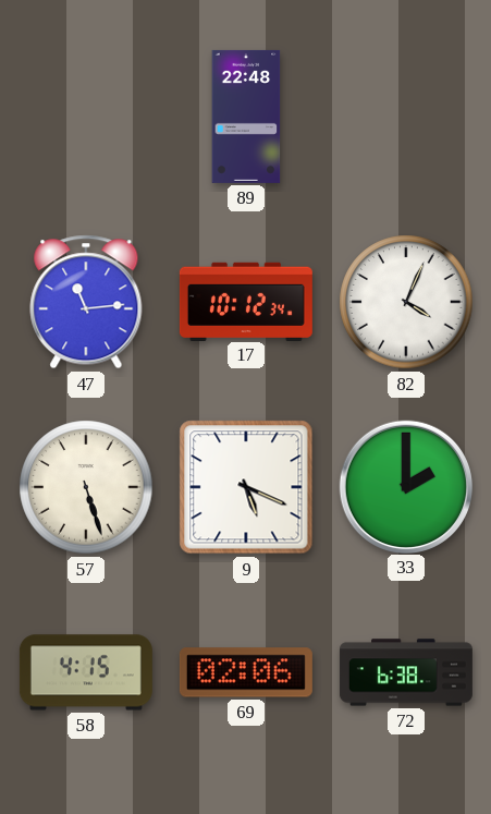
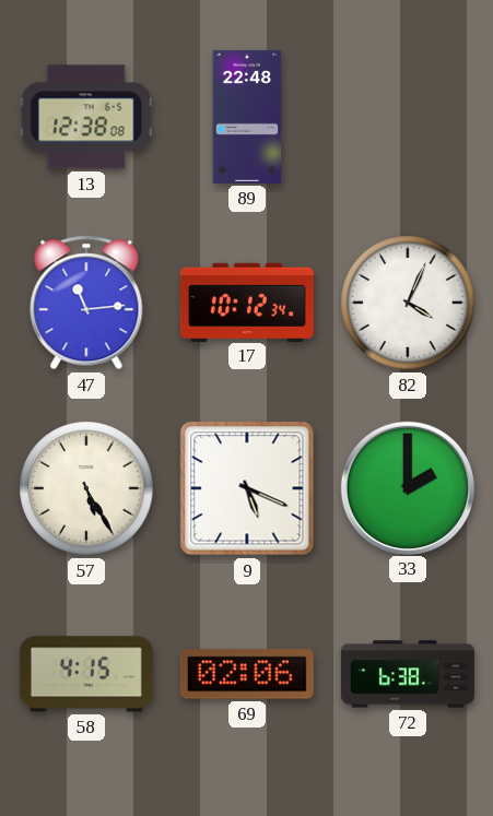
13: none -> 12:38
57: 5:27 -> 5:25
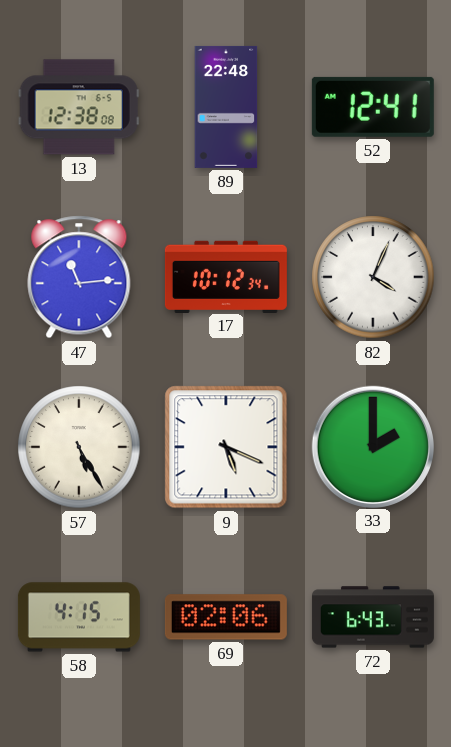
52: none -> 12:41
72: 6:38 -> 6:43
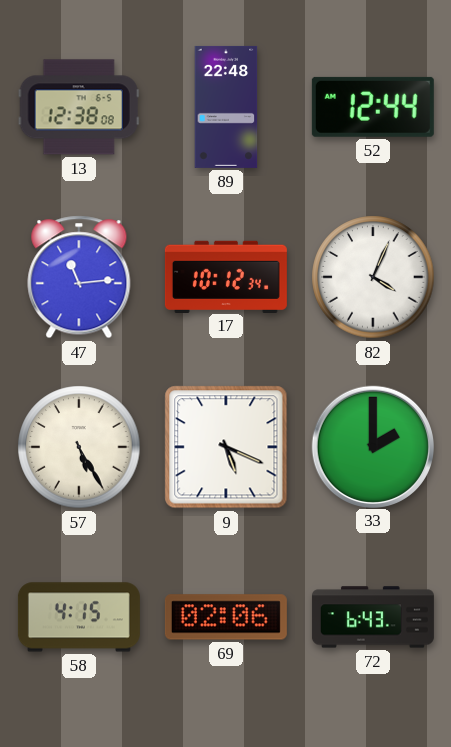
52: 12:41 -> 12:44
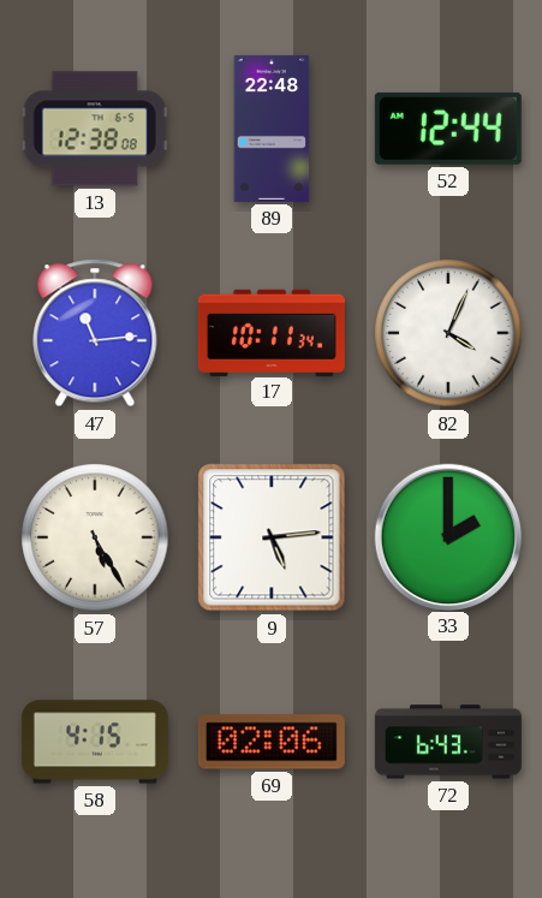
17: 10:12 -> 10:11
9: 5:19 -> 5:14
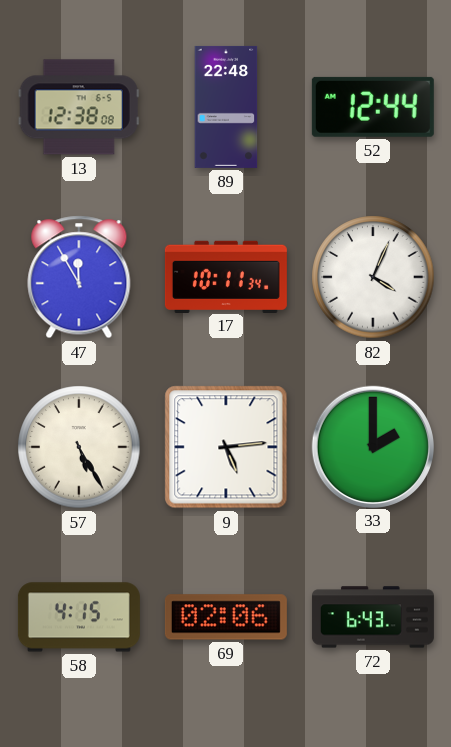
47: 11:14 -> 11:55
